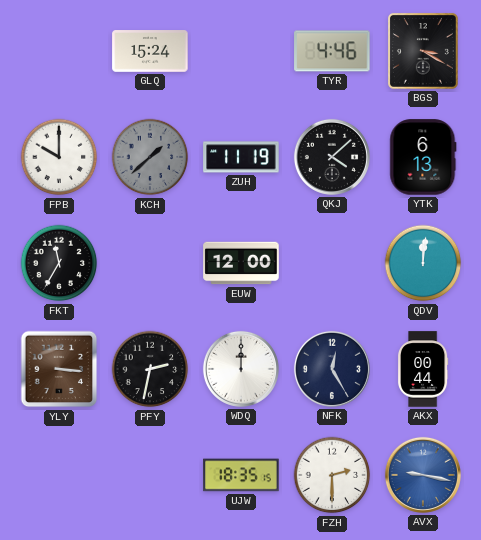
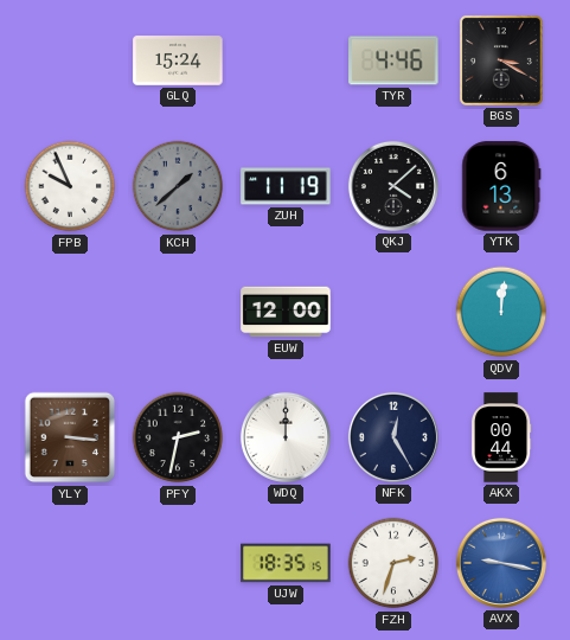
FPB: 10:00 -> 9:56
FKT: 11:35 -> none
FZH: 2:30 -> 2:33
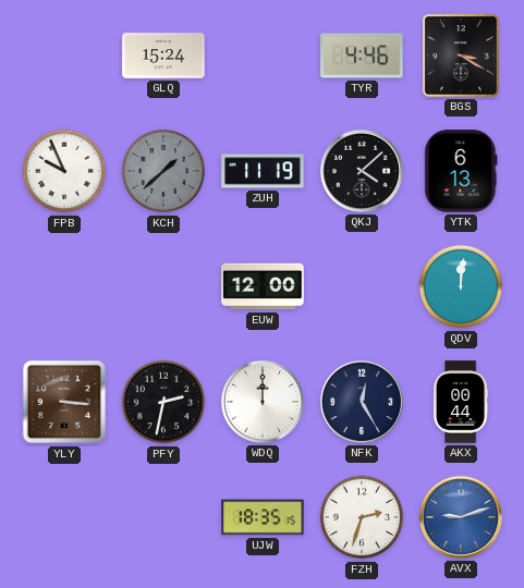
AVX: 9:17 -> 9:12
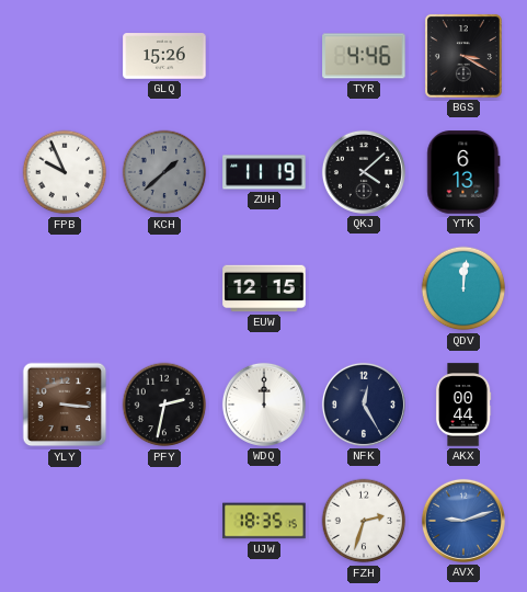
GLQ: 15:24 -> 15:26
EUW: 12:00 -> 12:15
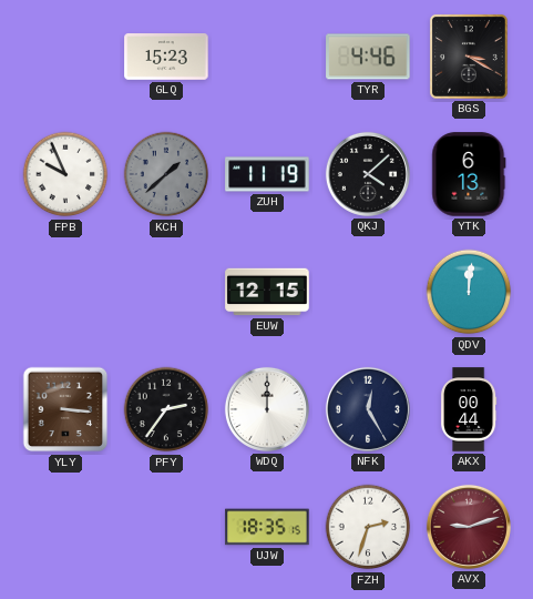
GLQ: 15:26 -> 15:23
PFY: 2:32 -> 2:36
AVX dial: blue -> burgundy
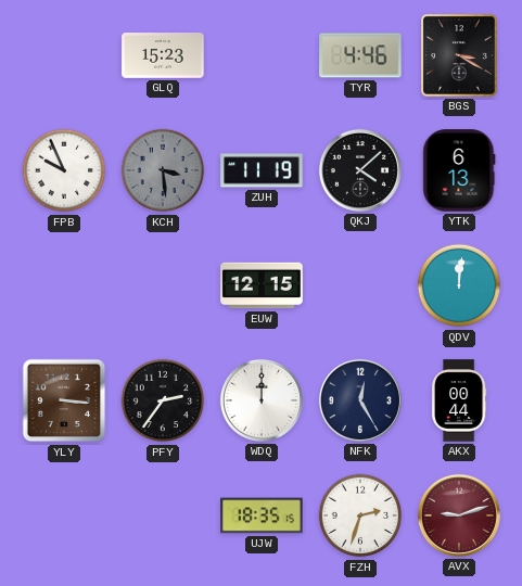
KCH: 1:38 -> 3:29
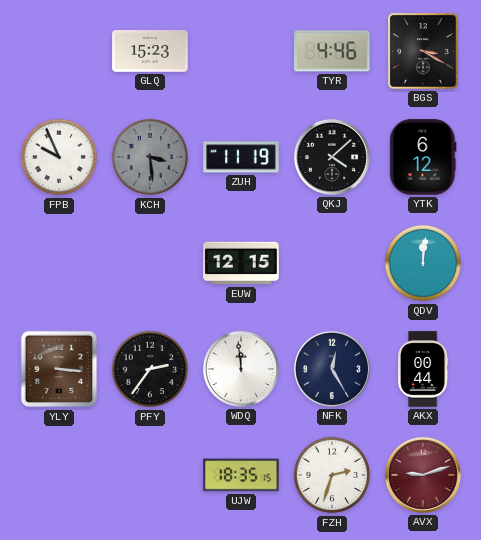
YTK: 6:13 -> 6:12
WDQ: 12:00 -> 11:59
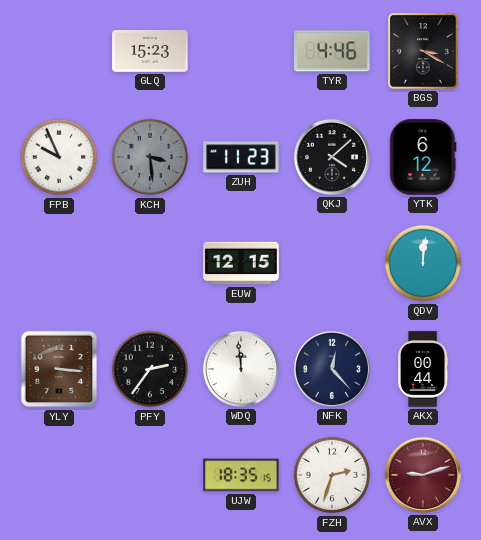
ZUH: 11:19 -> 11:23
NFK: 12:25 -> 12:23
